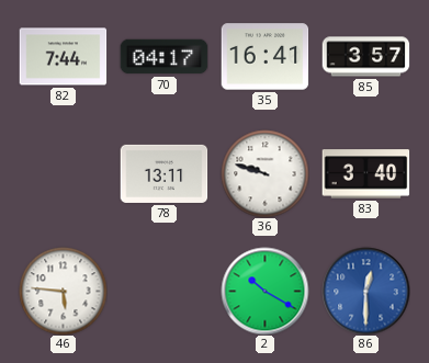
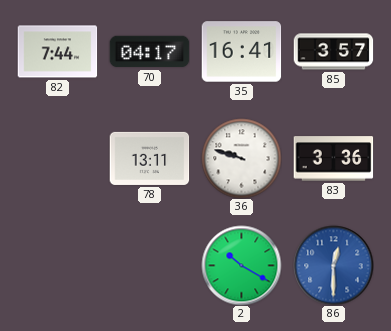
83: 3:40 -> 3:36
46: 5:46 -> none
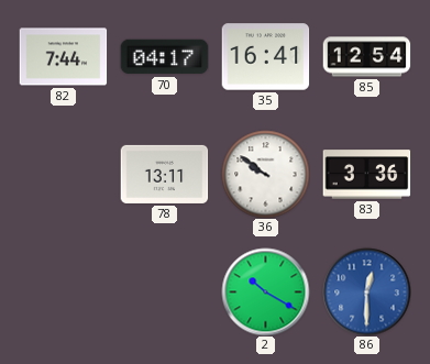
85: 3:57 -> 12:54
36: 9:48 -> 9:51
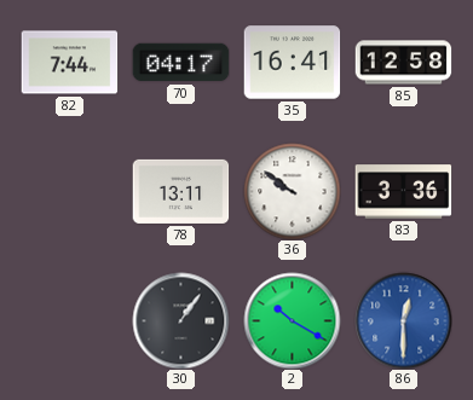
85: 12:54 -> 12:58
30: none -> 1:06
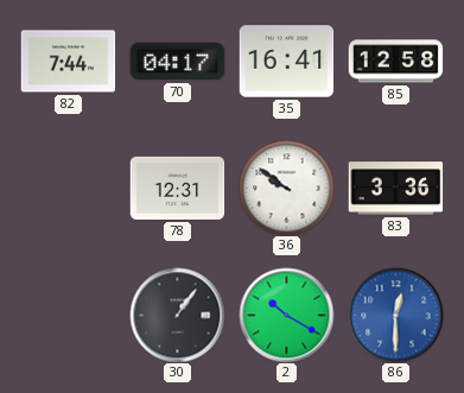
78: 13:11 -> 12:31
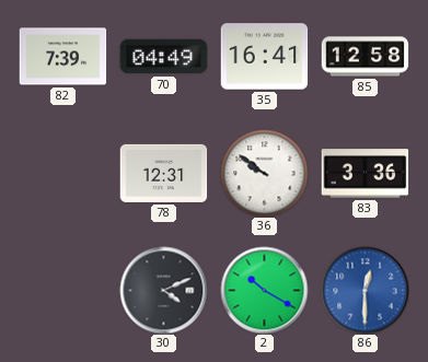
82: 7:44 -> 7:39
70: 04:17 -> 04:49
30: 1:06 -> 4:11
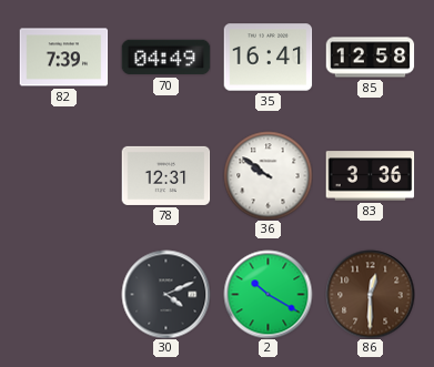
86 dial: blue -> brown
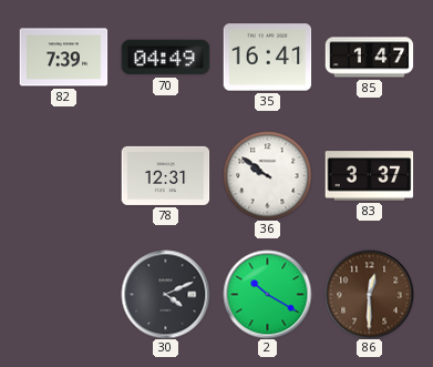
85: 12:58 -> 1:47
83: 3:36 -> 3:37
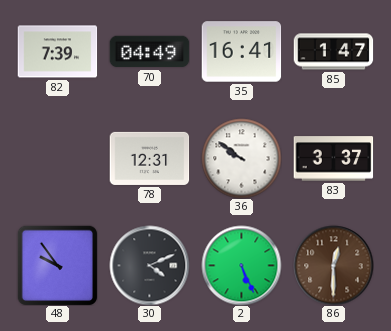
48: none -> 9:54
2: 10:20 -> 5:26
